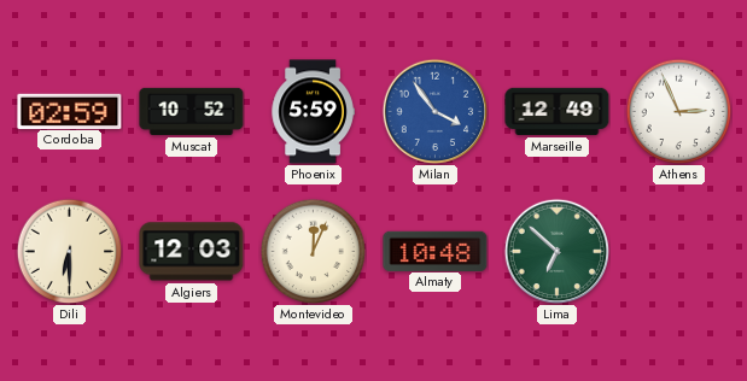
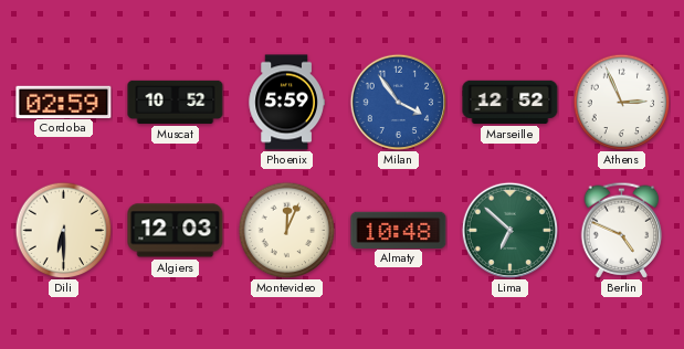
Marseille: 12:49 -> 12:52
Berlin: none -> 4:49
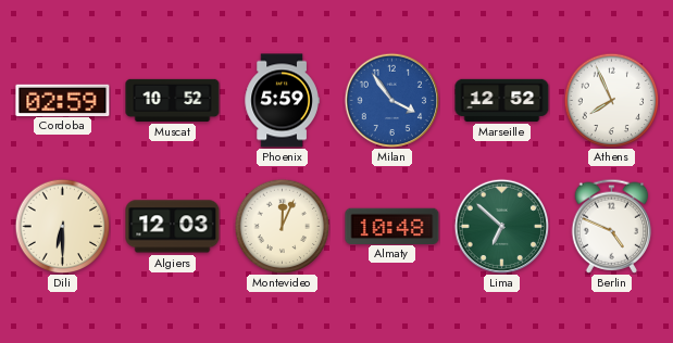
Athens: 2:56 -> 7:56
